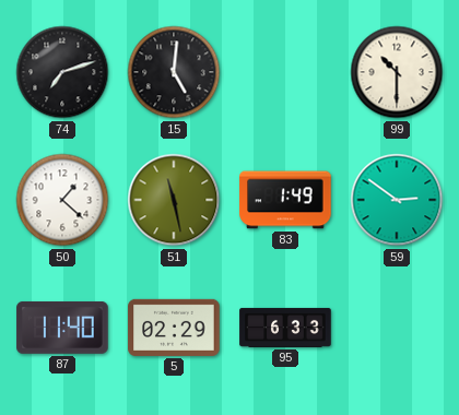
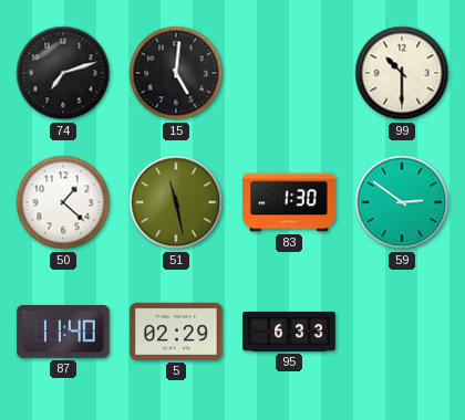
83: 1:49 -> 1:30
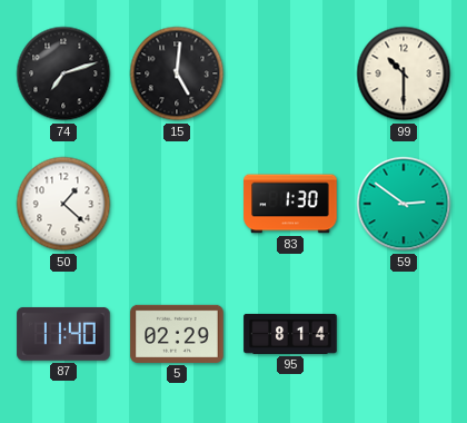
51: 11:28 -> none
95: 6:33 -> 8:14
